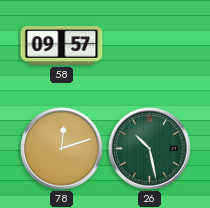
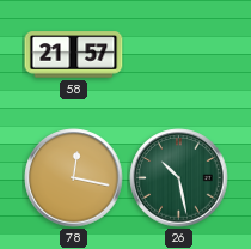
58: 09:57 -> 21:57
78: 12:12 -> 12:17
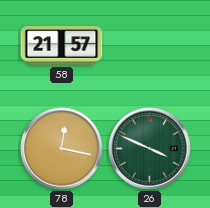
26: 10:28 -> 3:49
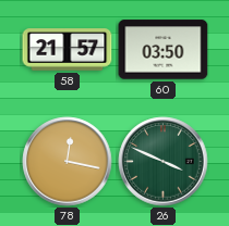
60: none -> 03:50
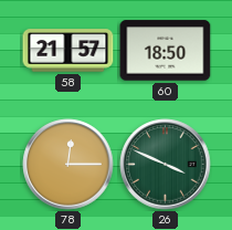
60: 03:50 -> 18:50
78: 12:17 -> 12:15
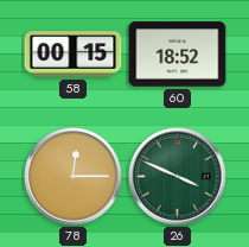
58: 21:57 -> 00:15
60: 18:50 -> 18:52
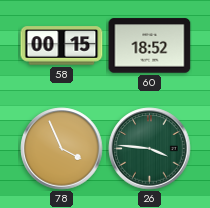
78: 12:15 -> 3:56
26: 3:49 -> 3:46
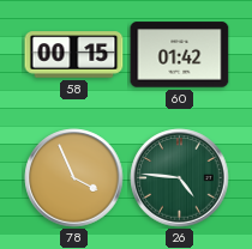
60: 18:52 -> 01:42
26: 3:46 -> 4:46
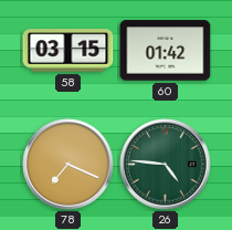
58: 00:15 -> 03:15
78: 3:56 -> 7:19
